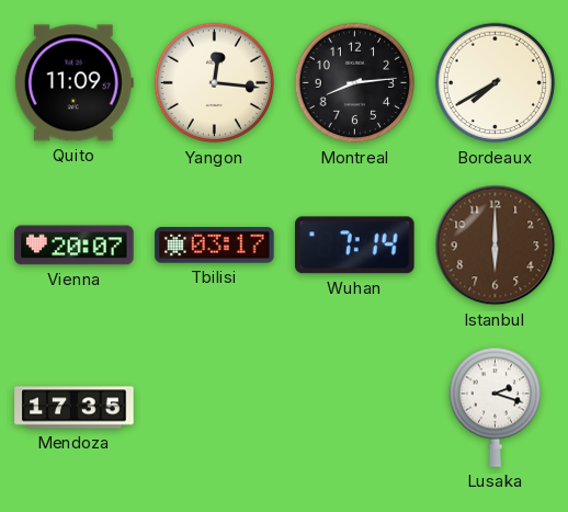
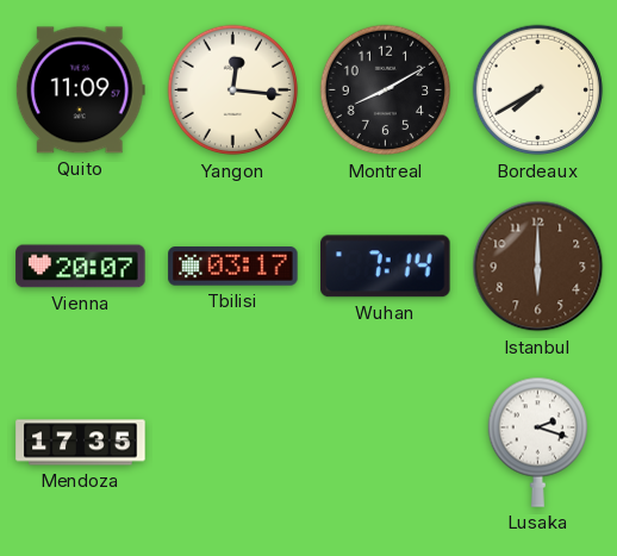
Montreal: 8:14 -> 8:10
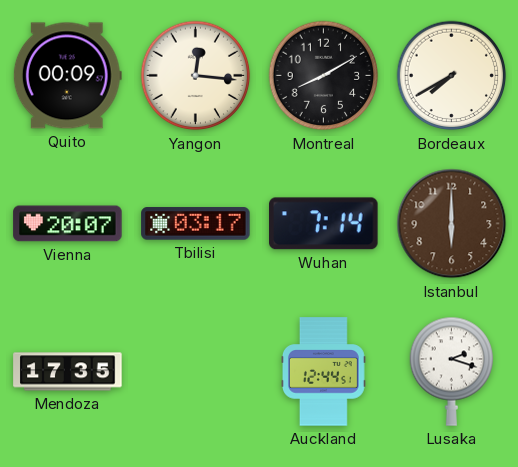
Quito: 11:09 -> 00:09
Auckland: none -> 12:44
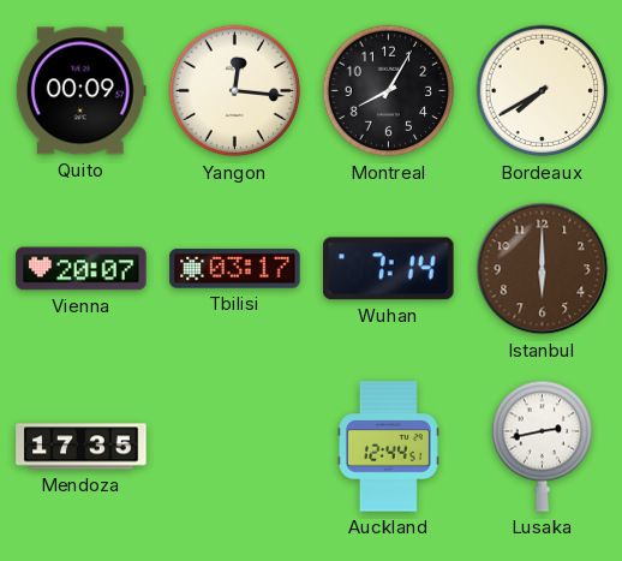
Montreal: 8:10 -> 8:05
Lusaka: 2:18 -> 2:43
